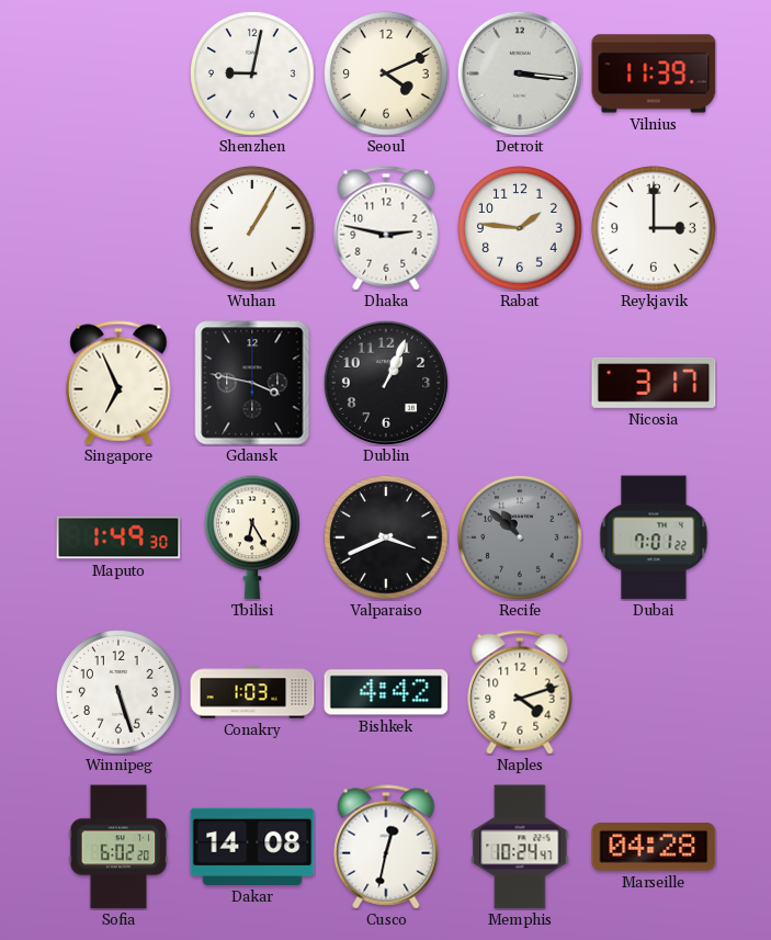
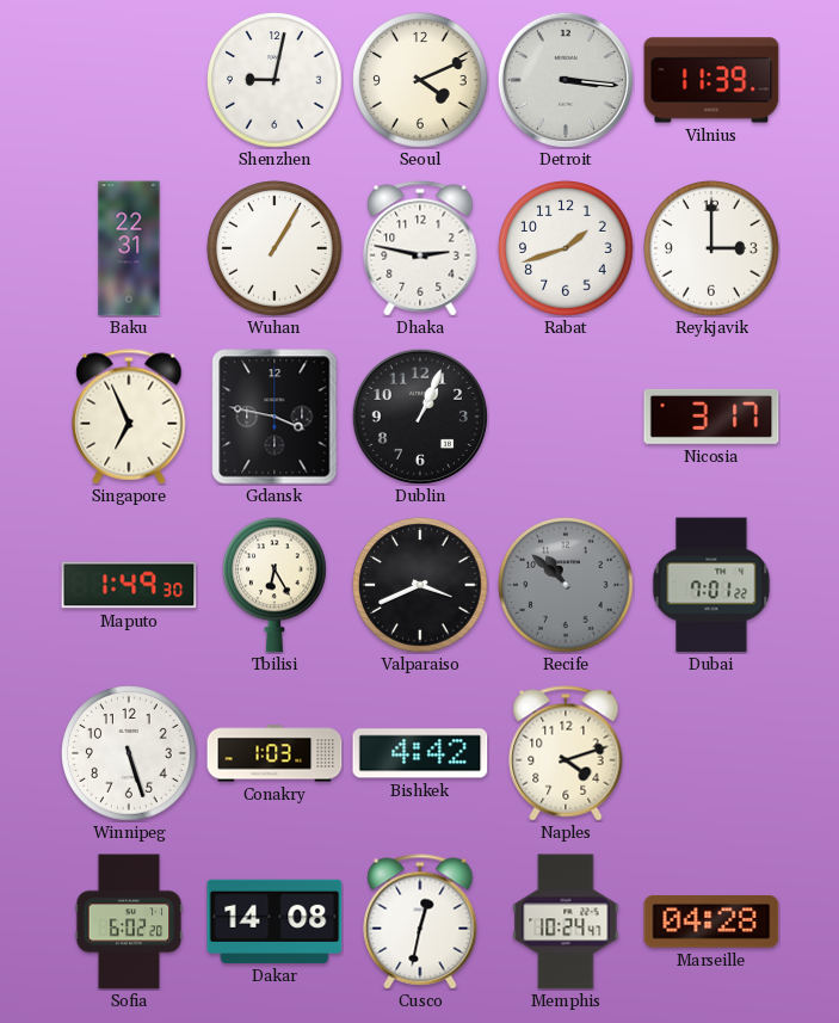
Baku: none -> 22:31
Rabat: 1:46 -> 1:42
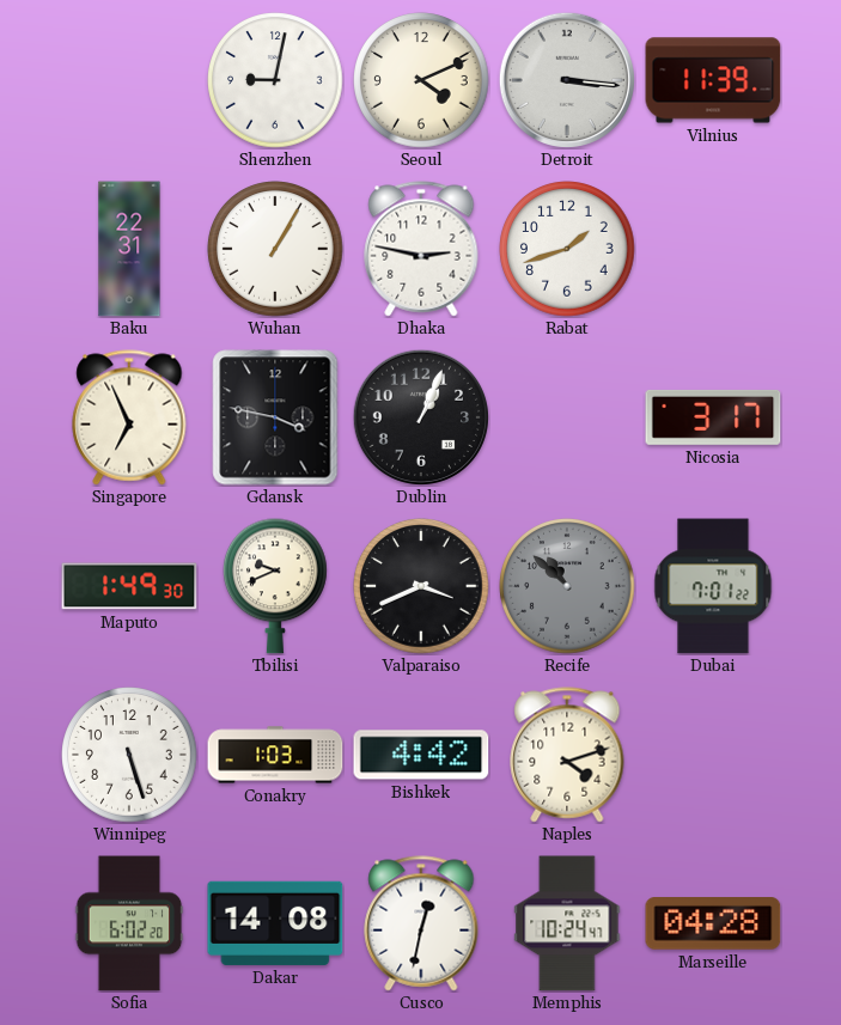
Reykjavik: 3:00 -> none
Tbilisi: 6:25 -> 9:41
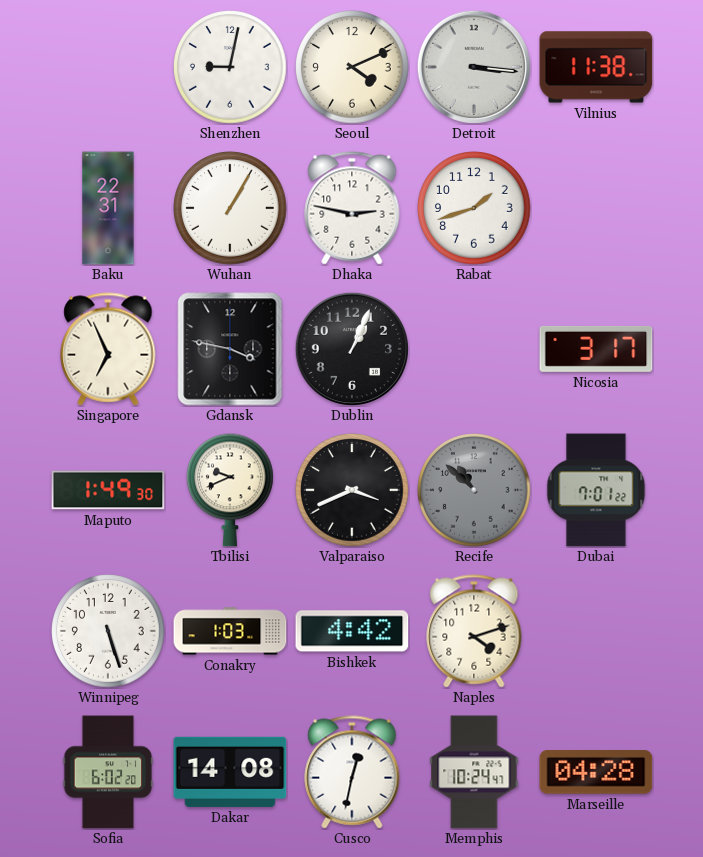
Vilnius: 11:39 -> 11:38
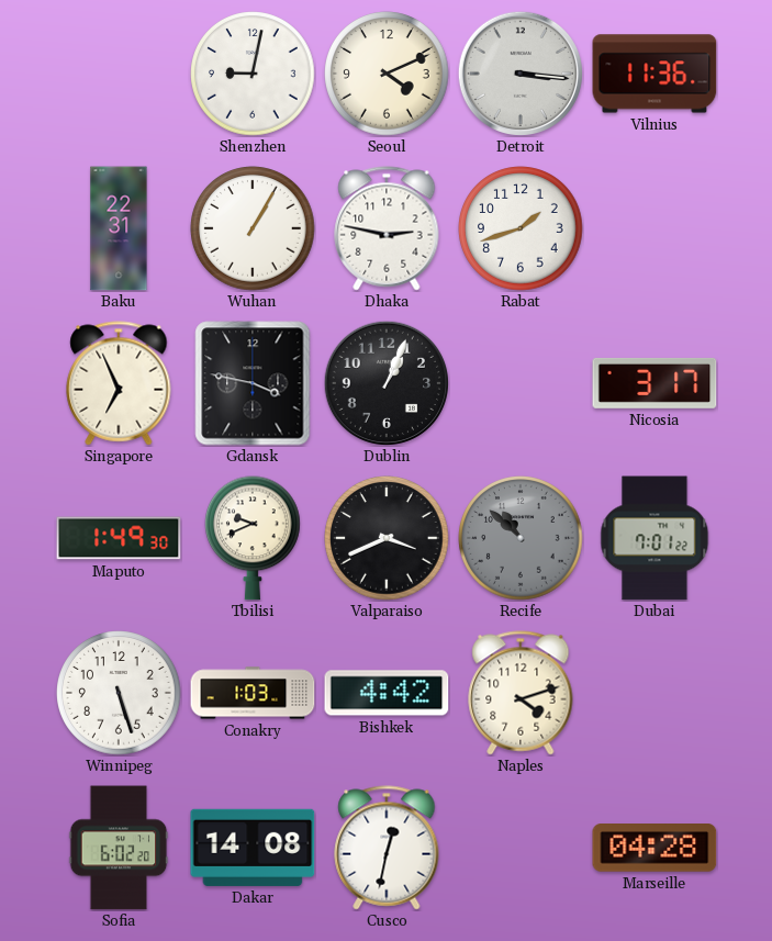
Vilnius: 11:38 -> 11:36
Memphis: 10:24 -> none
